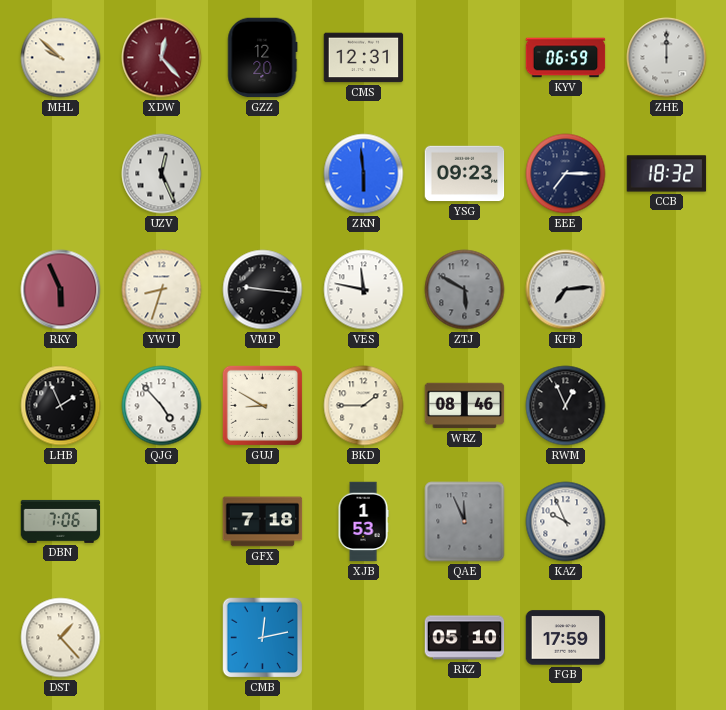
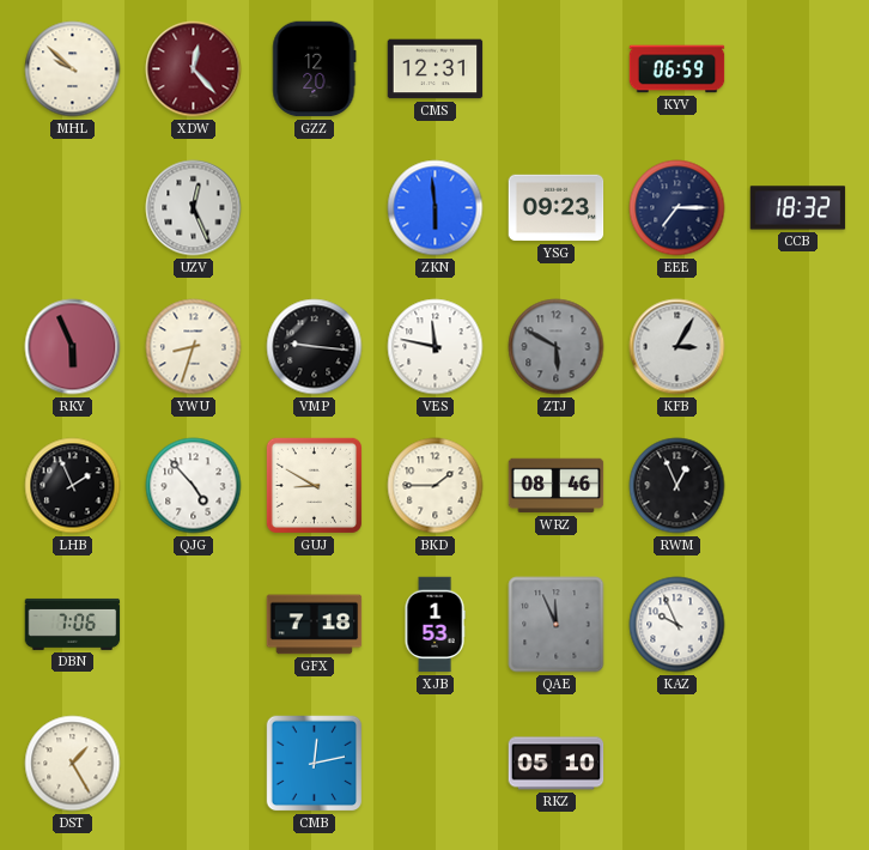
ZHE: 12:00 -> none
KFB: 7:14 -> 3:05
DST: 1:23 -> 1:25
FGB: 17:59 -> none
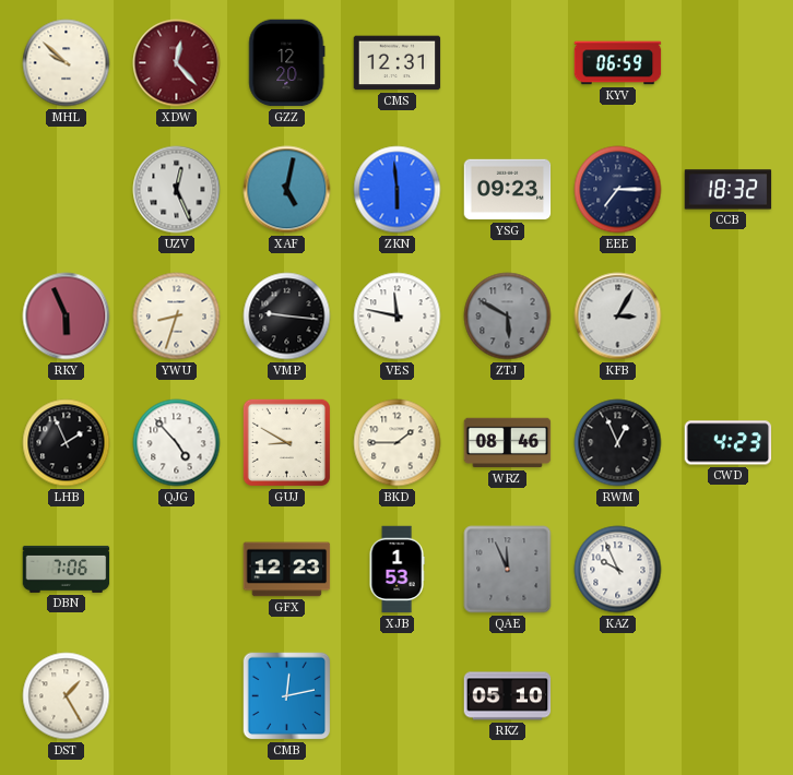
XAF: none -> 5:02
CWD: none -> 4:23
GFX: 7:18 -> 12:23
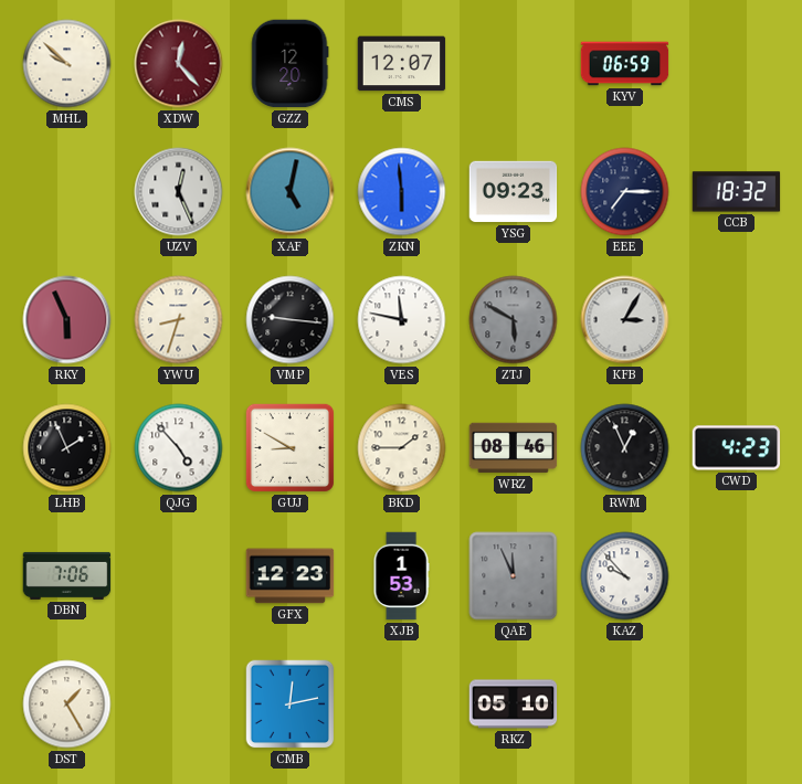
CMS: 12:31 -> 12:07
KAZ: 9:56 -> 9:53
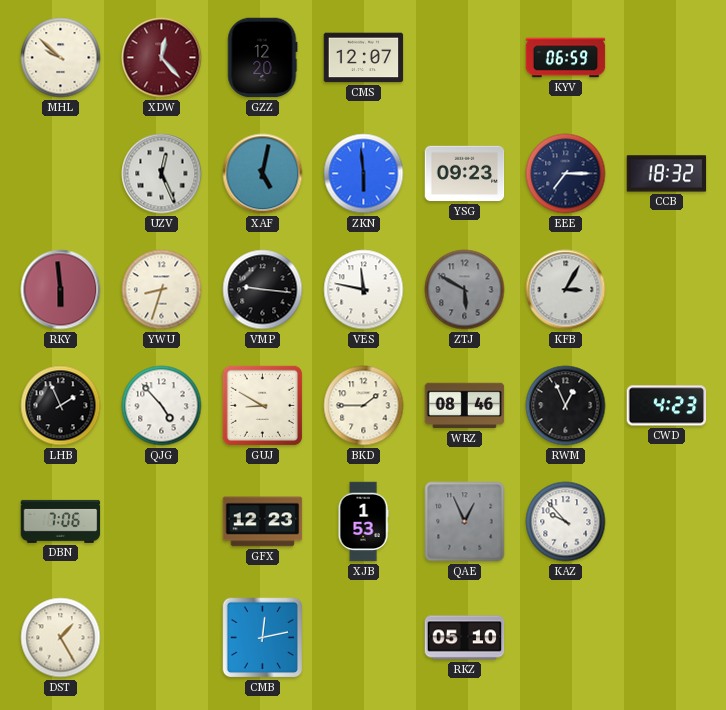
RKY: 5:56 -> 5:59
QAE: 11:56 -> 12:56
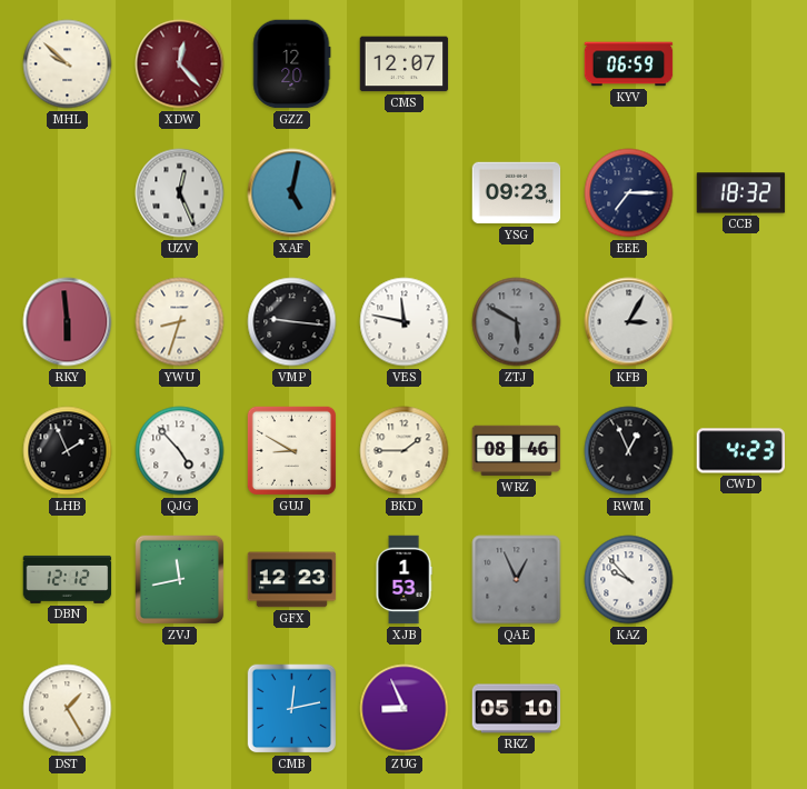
ZKN: 5:59 -> none
DBN: 7:06 -> 12:12
ZVJ: none -> 11:43
ZUG: none -> 8:56
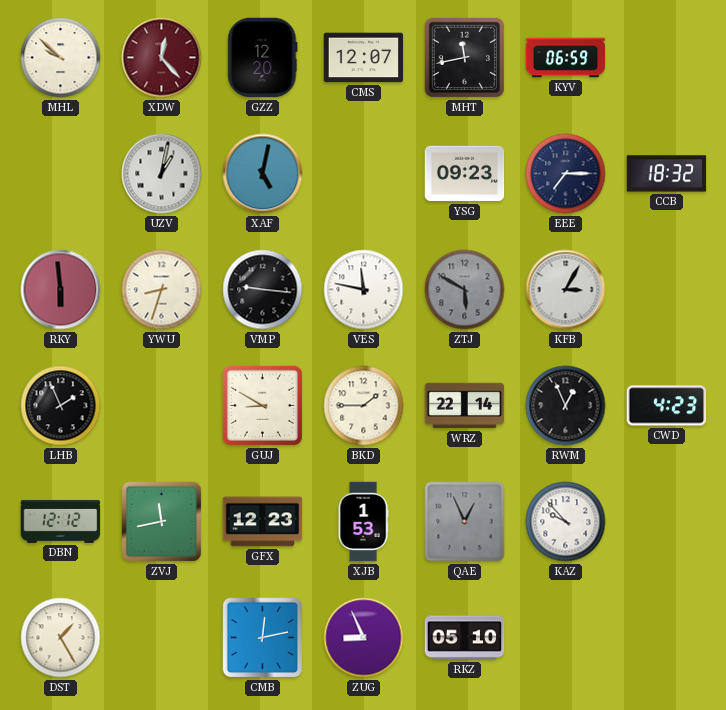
MHT: none -> 11:43
UZV: 12:26 -> 1:02
QJG: 4:53 -> none
WRZ: 08:46 -> 22:14
